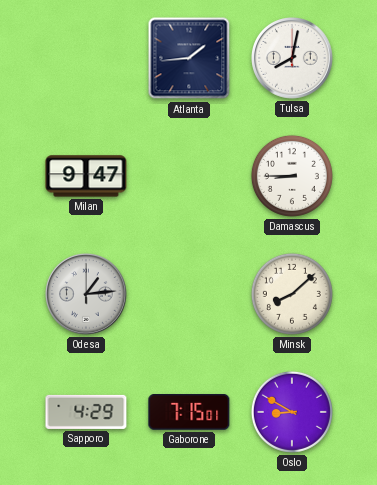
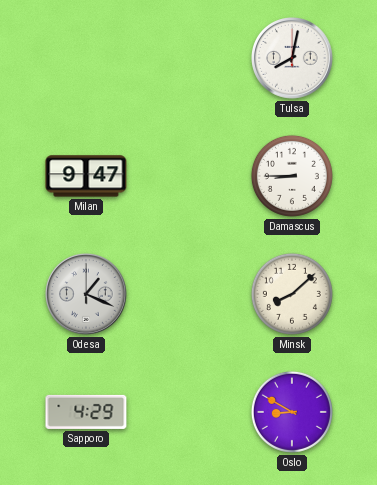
Atlanta: 1:44 -> none
Odesa: 1:14 -> 1:19
Gaborone: 7:15 -> none
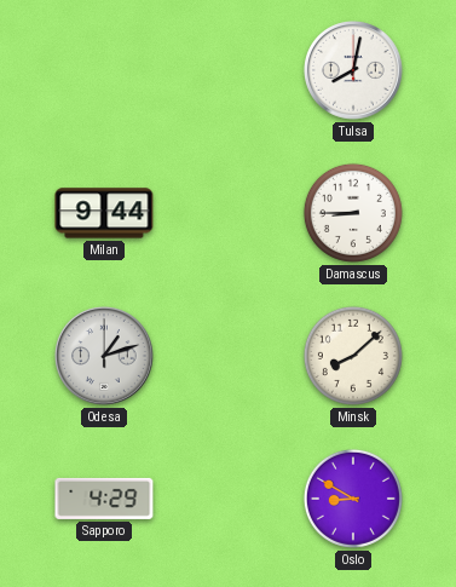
Milan: 9:47 -> 9:44
Odesa: 1:19 -> 1:12
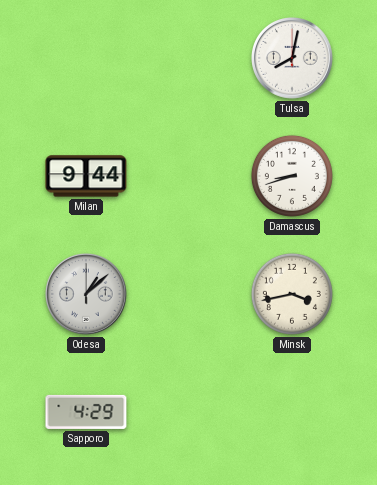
Damascus: 8:45 -> 8:42
Odesa: 1:12 -> 1:08
Minsk: 8:08 -> 3:43
Oslo: 8:50 -> none
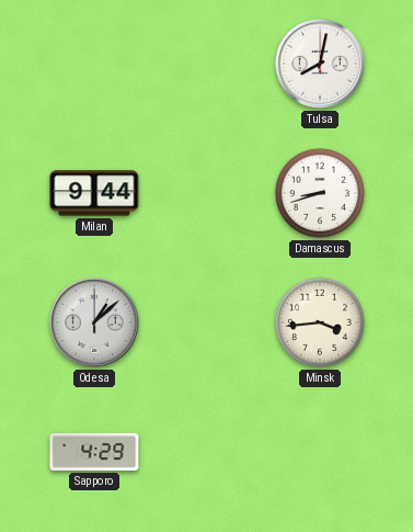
Minsk: 3:43 -> 3:44
